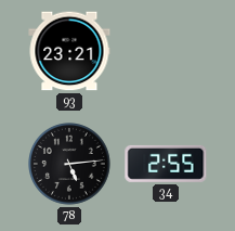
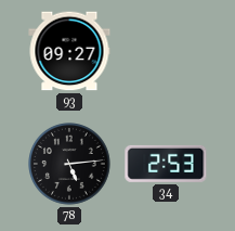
93: 23:21 -> 09:27
34: 2:55 -> 2:53
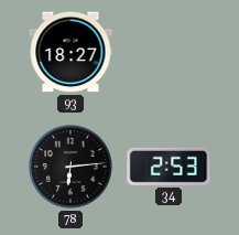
93: 09:27 -> 18:27
78: 5:14 -> 6:14
